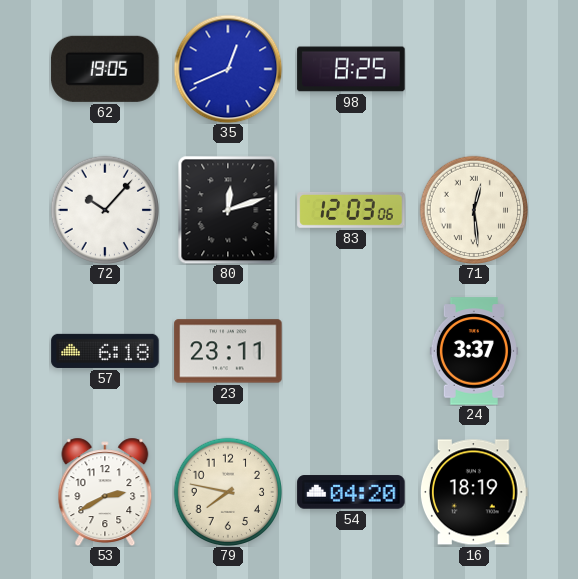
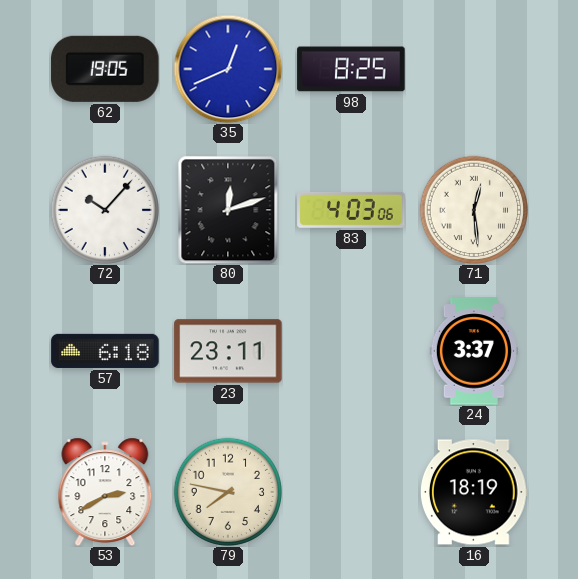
83: 12:03 -> 4:03
54: 04:20 -> none
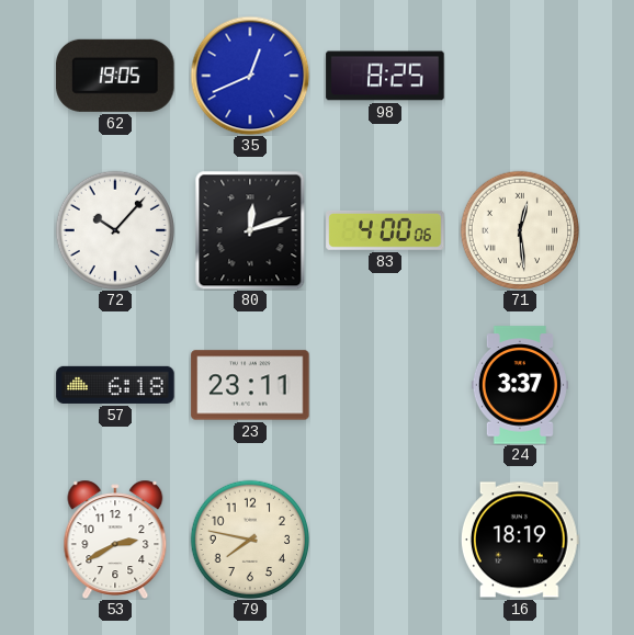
83: 4:03 -> 4:00
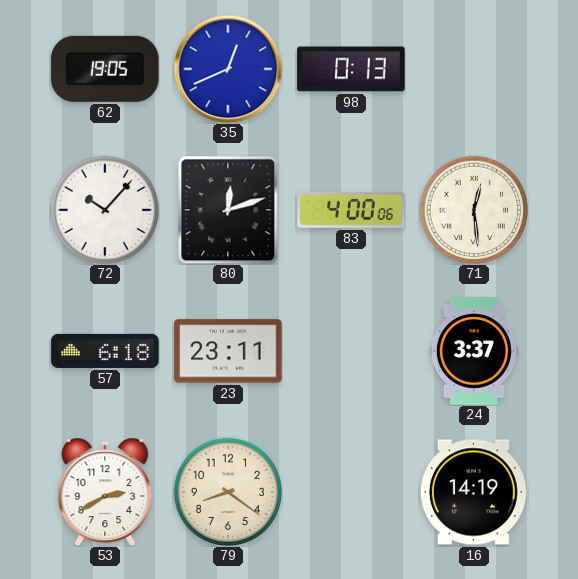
98: 8:25 -> 0:13
79: 7:47 -> 8:21
16: 18:19 -> 14:19
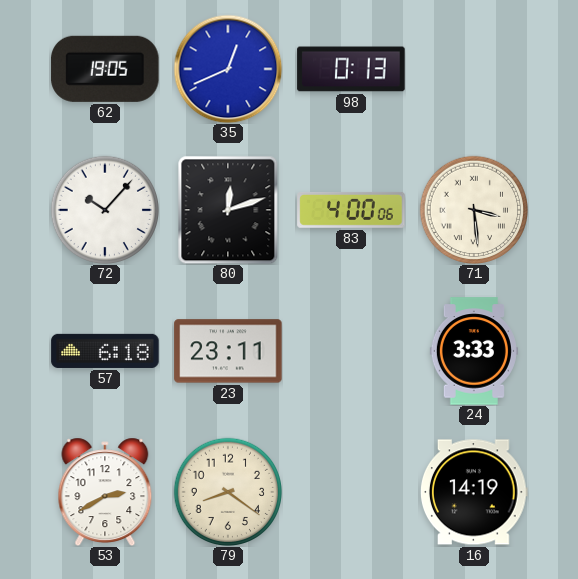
71: 12:29 -> 3:29
24: 3:37 -> 3:33
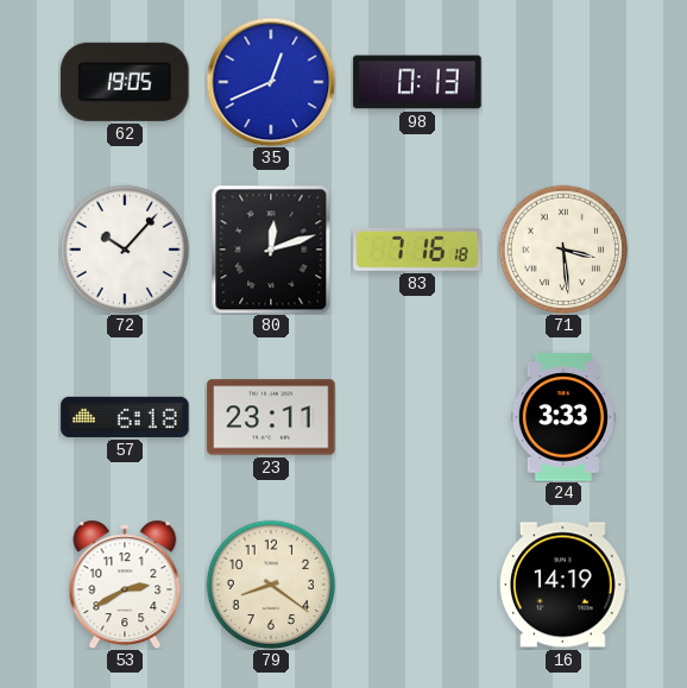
83: 4:00 -> 7:16
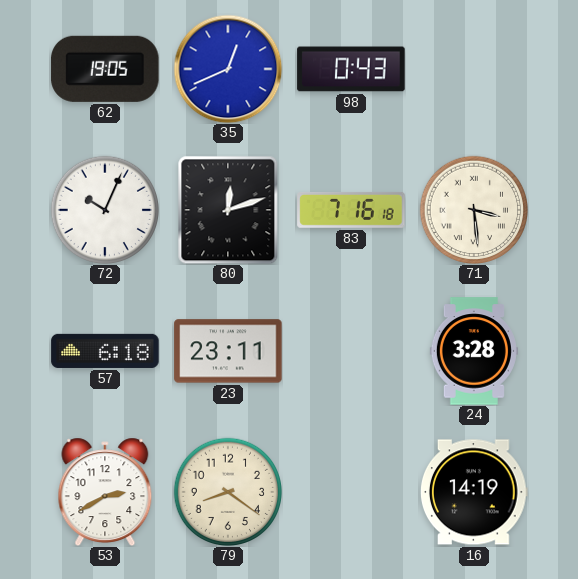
98: 0:13 -> 0:43
72: 10:07 -> 10:04
24: 3:33 -> 3:28
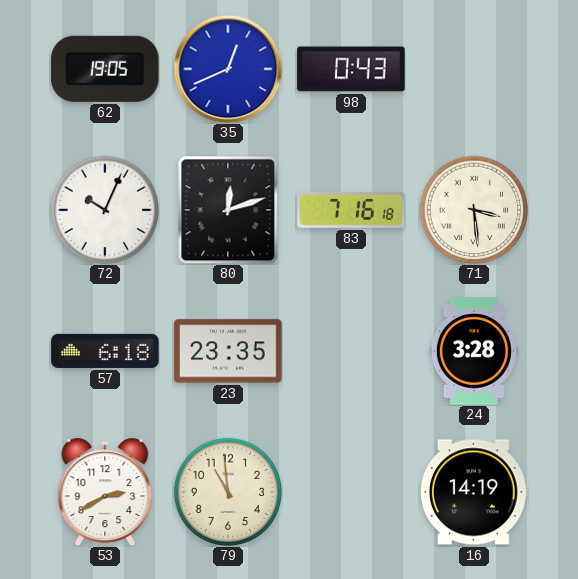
23: 23:11 -> 23:35
79: 8:21 -> 10:59
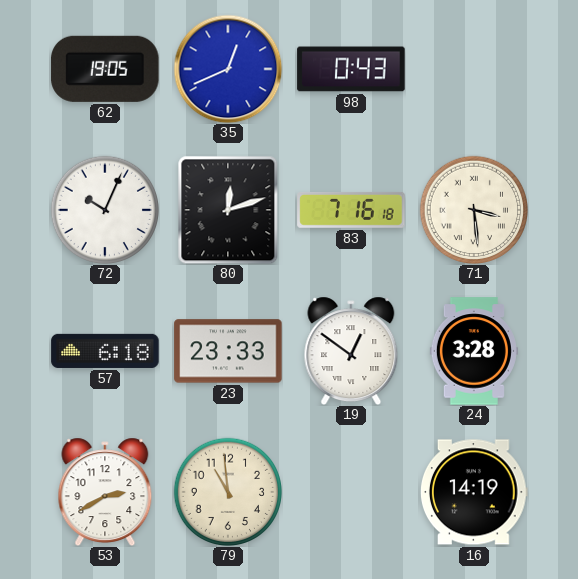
23: 23:35 -> 23:33
19: none -> 12:51
